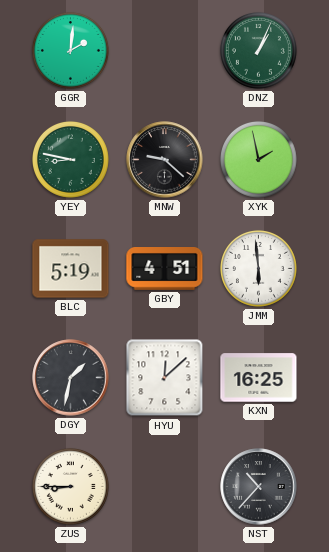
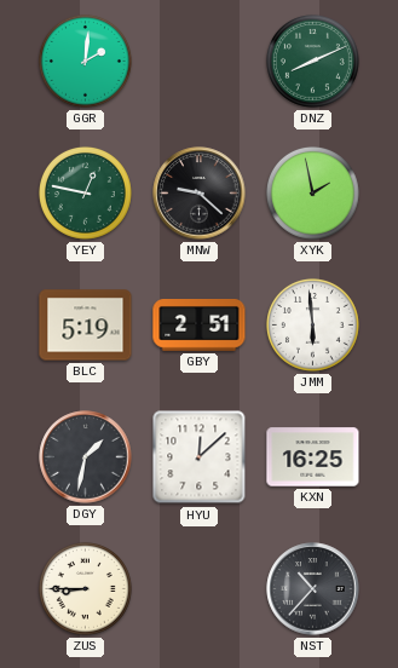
DNZ: 1:04 -> 8:11
YEY: 8:47 -> 12:47
GBY: 4:51 -> 2:51
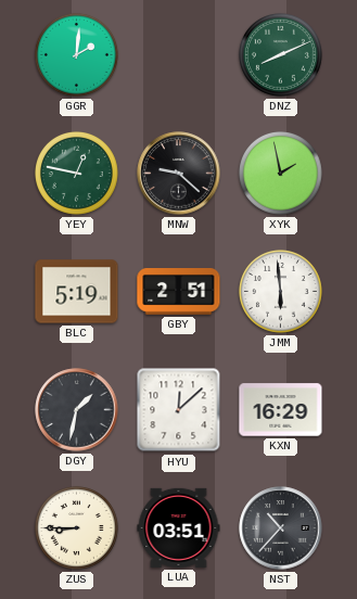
KXN: 16:25 -> 16:29
LUA: none -> 03:51
